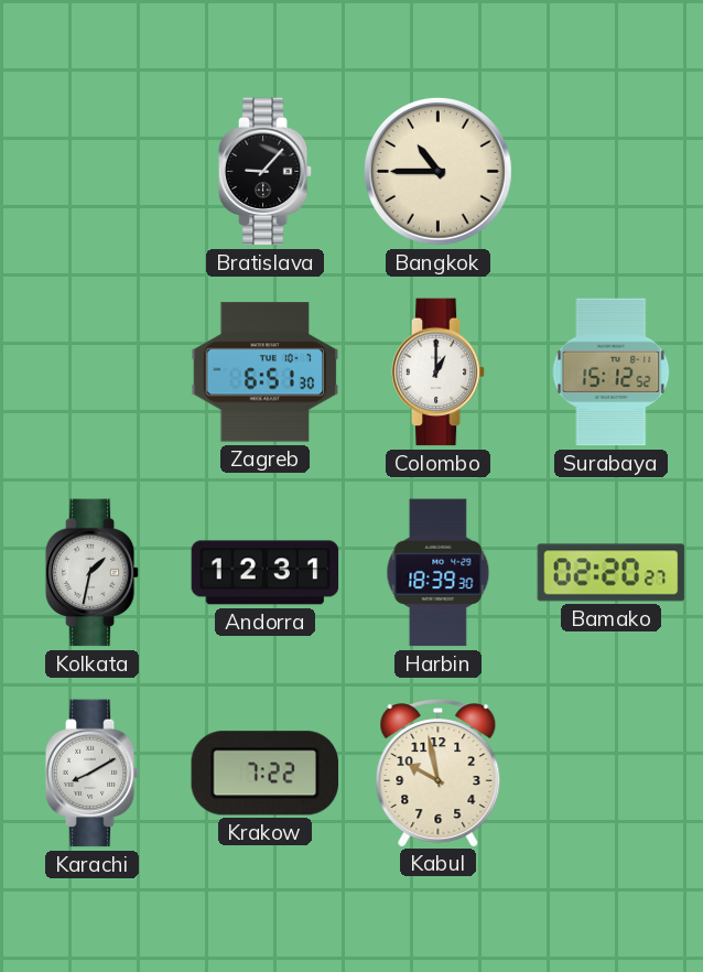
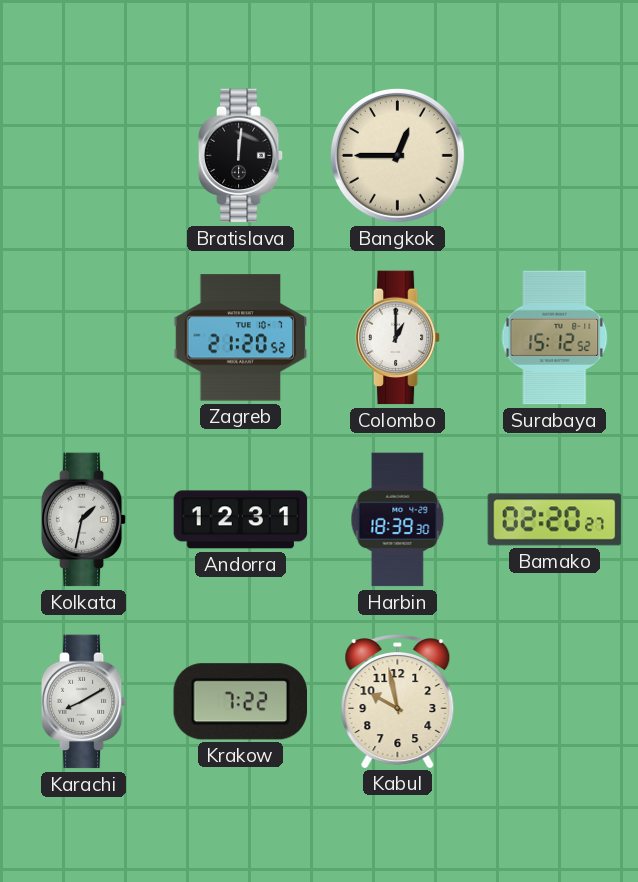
Bratislava: 9:07 -> 12:01
Bangkok: 10:45 -> 12:45
Zagreb: 6:51 -> 21:20
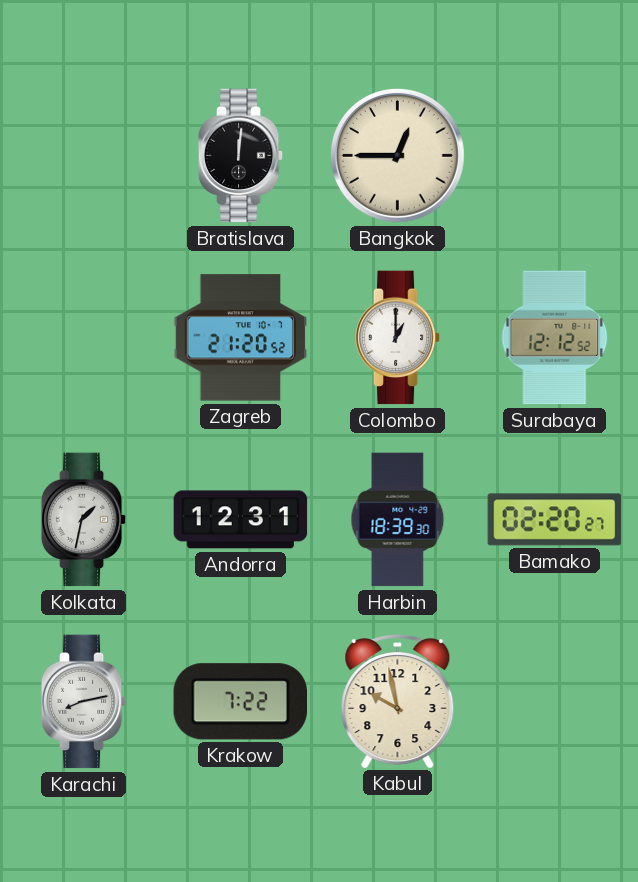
Surabaya: 15:12 -> 12:12
Karachi: 8:10 -> 8:13
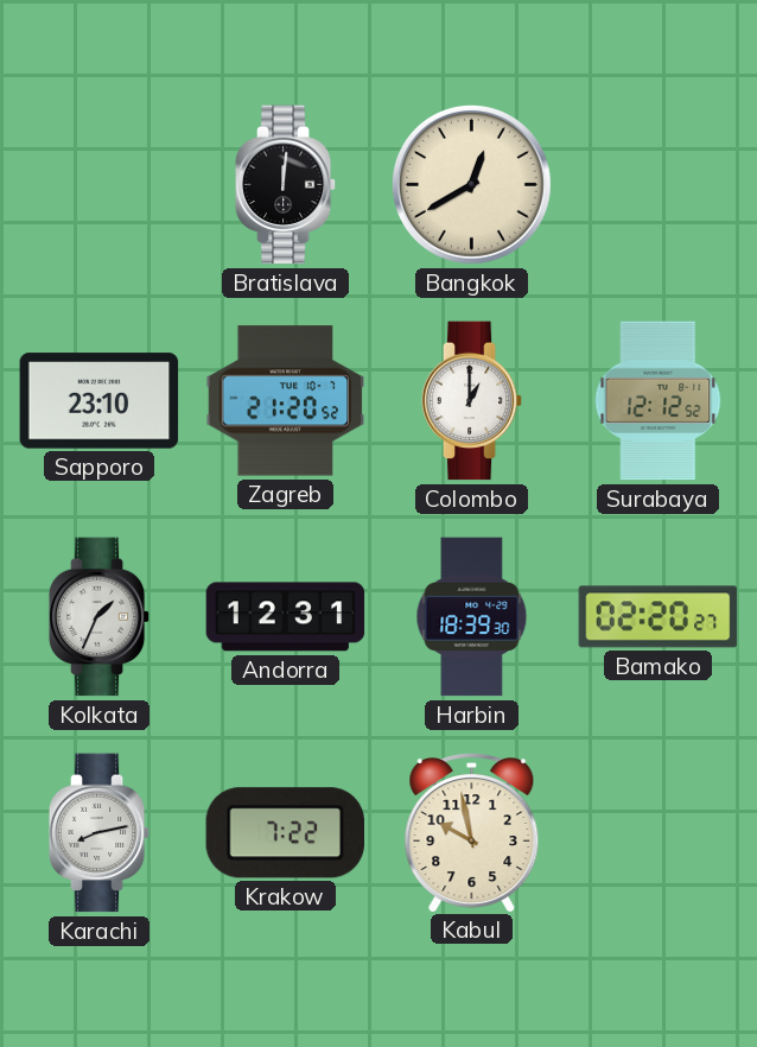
Bangkok: 12:45 -> 12:40
Sapporo: none -> 23:10
Kolkata: 1:32 -> 1:34
